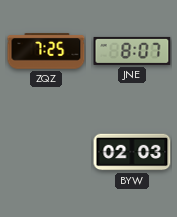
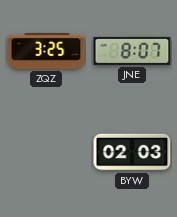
ZQZ: 7:25 -> 3:25
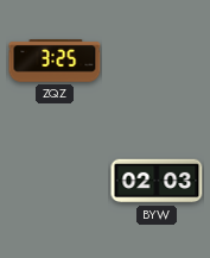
JNE: 8:07 -> none
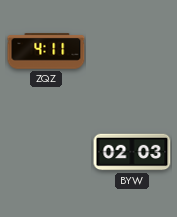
ZQZ: 3:25 -> 4:11
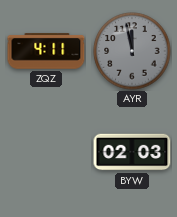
AYR: none -> 11:58
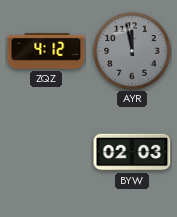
ZQZ: 4:11 -> 4:12
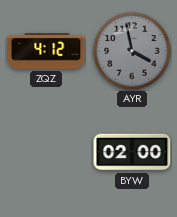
AYR: 11:58 -> 3:58
BYW: 02:03 -> 02:00
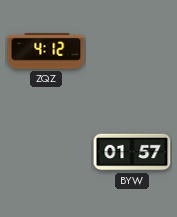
AYR: 3:58 -> none
BYW: 02:00 -> 01:57
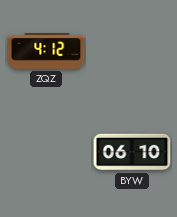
BYW: 01:57 -> 06:10
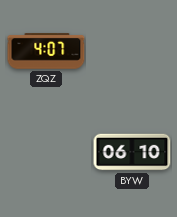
ZQZ: 4:12 -> 4:07
